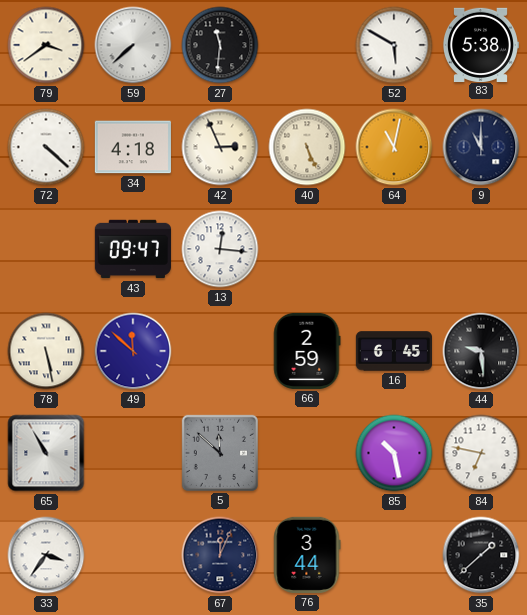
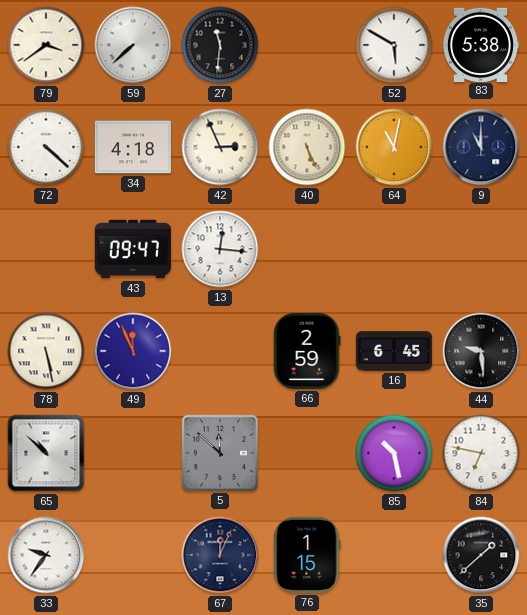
49: 11:52 -> 11:56
65: 10:55 -> 10:52
33: 3:36 -> 9:36
76: 3:44 -> 1:15
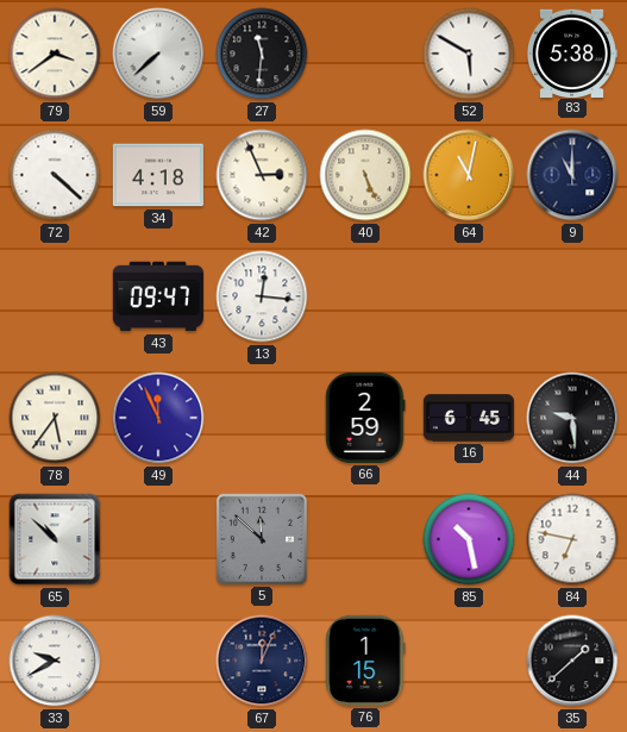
78: 5:28 -> 5:36
33: 9:36 -> 9:40
